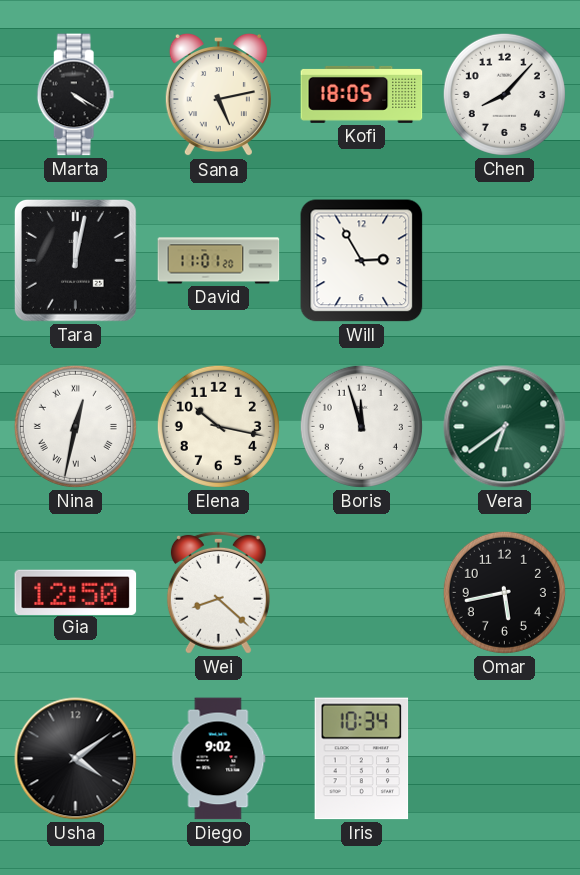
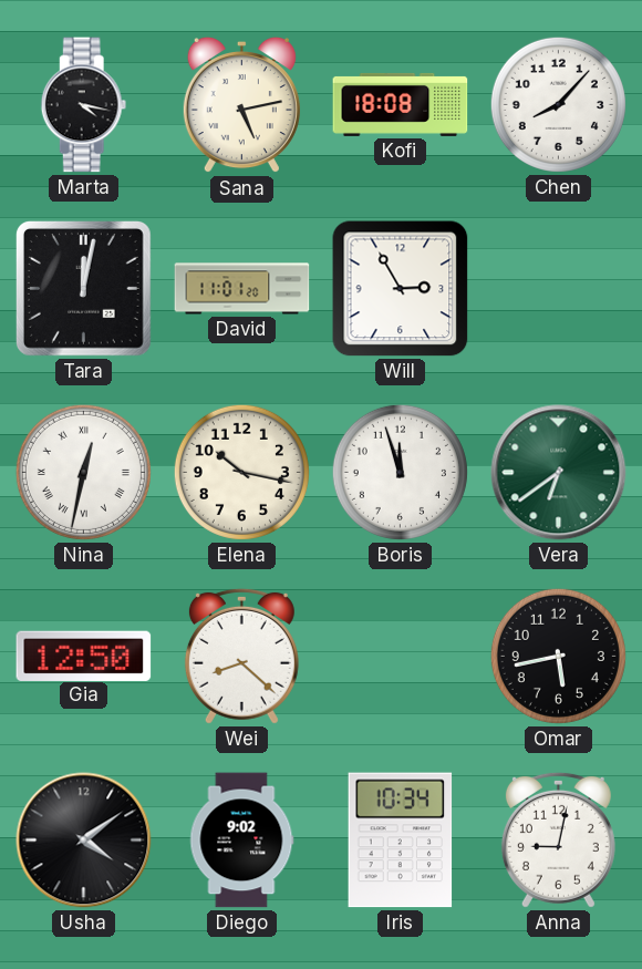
Marta: 4:20 -> 4:17
Kofi: 18:05 -> 18:08
Anna: none -> 9:02
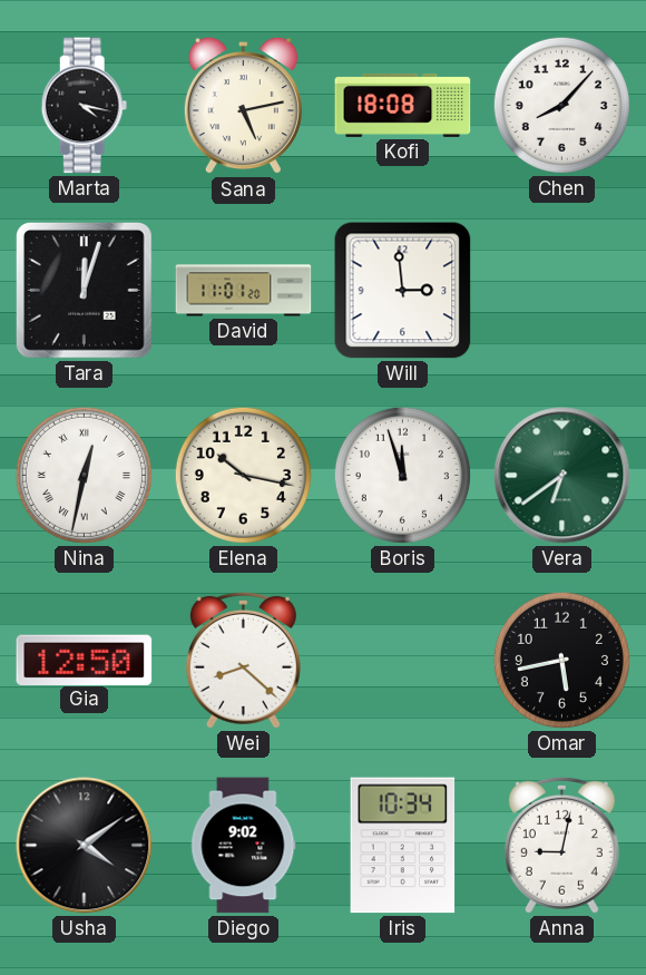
Tara: 12:02 -> 12:03
Will: 2:55 -> 2:59
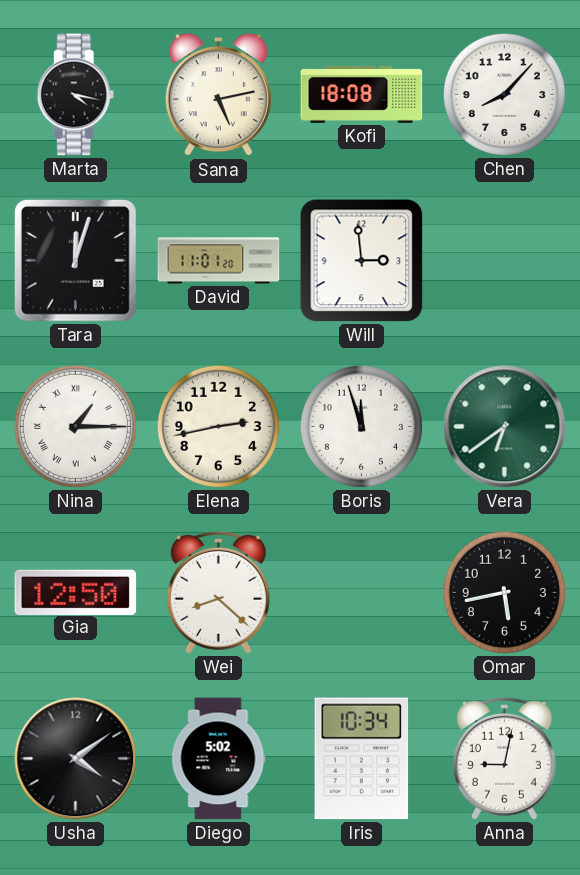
Nina: 12:32 -> 1:15
Elena: 10:17 -> 2:43
Diego: 9:02 -> 5:02
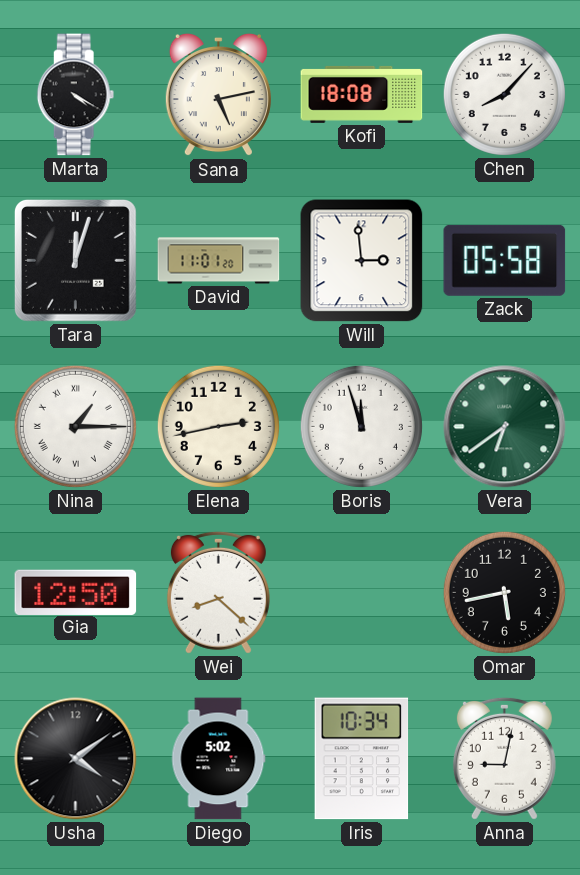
Marta: 4:17 -> 4:20
Zack: none -> 05:58
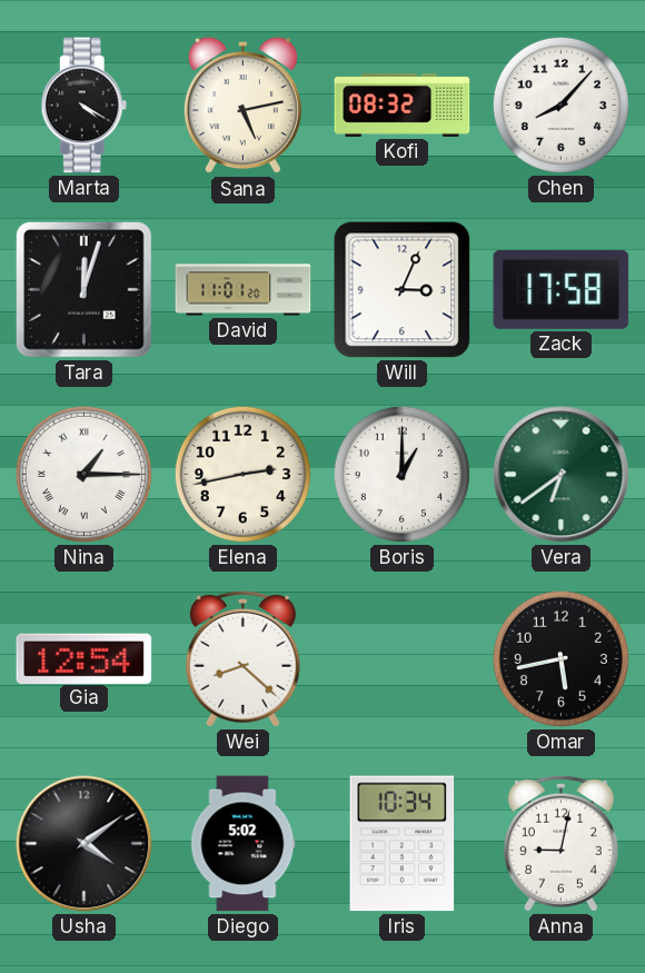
Kofi: 18:08 -> 08:32
Will: 2:59 -> 3:04
Zack: 05:58 -> 17:58
Boris: 11:57 -> 1:00
Gia: 12:50 -> 12:54
